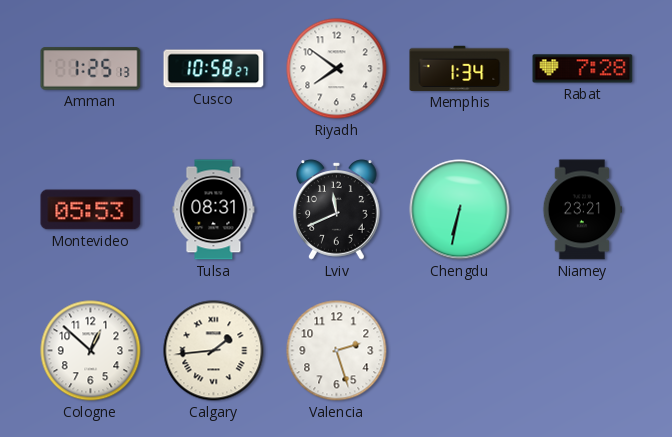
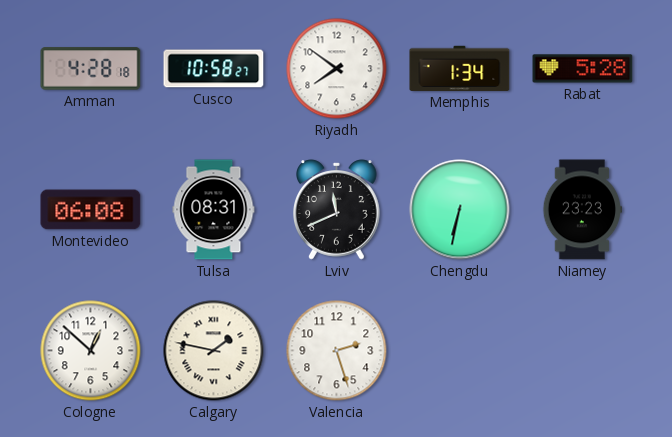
Amman: 1:25 -> 4:28
Rabat: 7:28 -> 5:28
Montevideo: 05:53 -> 06:08
Niamey: 23:21 -> 23:23
Calgary: 1:44 -> 1:47
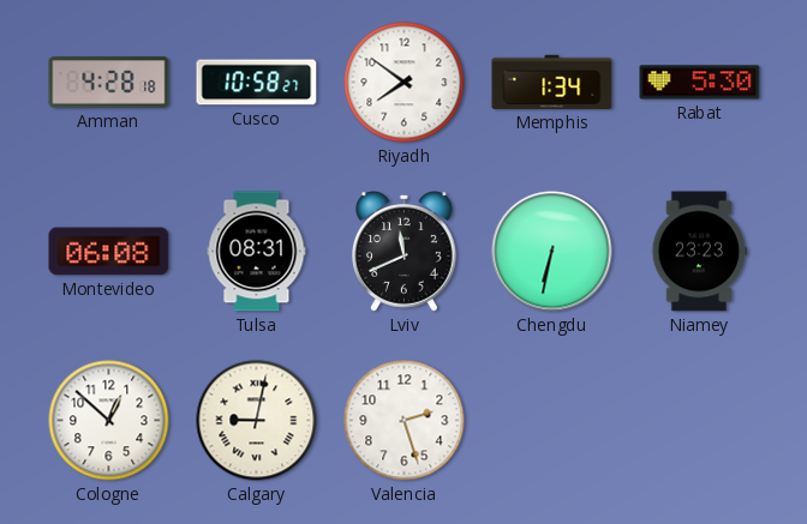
Rabat: 5:28 -> 5:30
Calgary: 1:47 -> 9:02
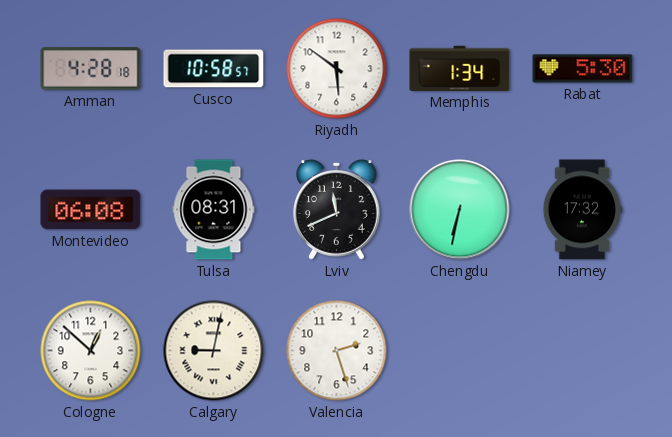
Cusco: 10:58:27 -> 10:58:57
Riyadh: 7:51 -> 5:51
Niamey: 23:23 -> 17:32
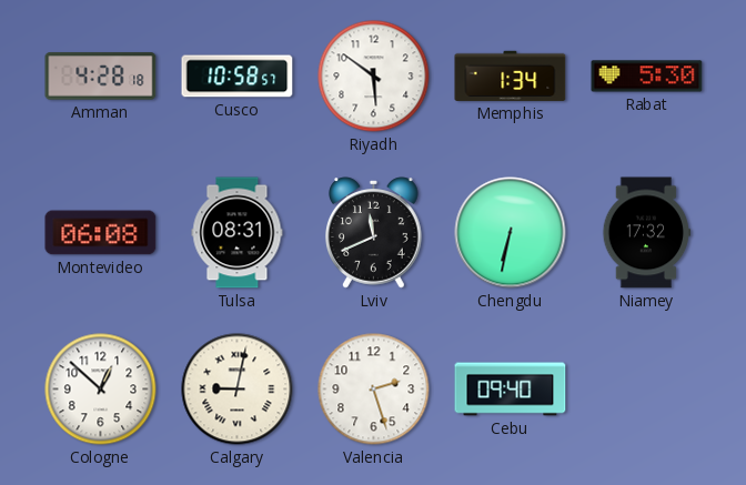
Cebu: none -> 09:40
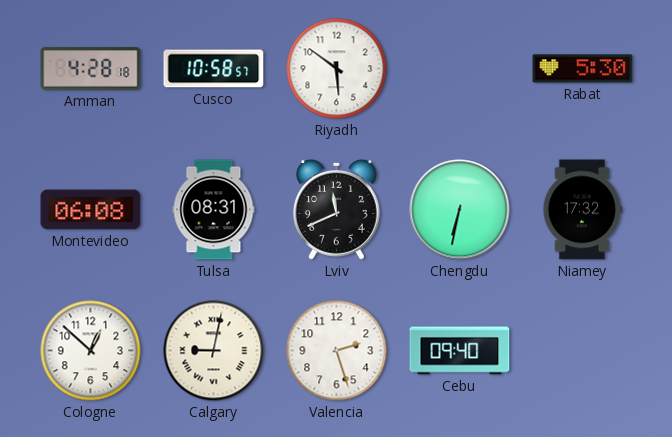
Memphis: 1:34 -> none
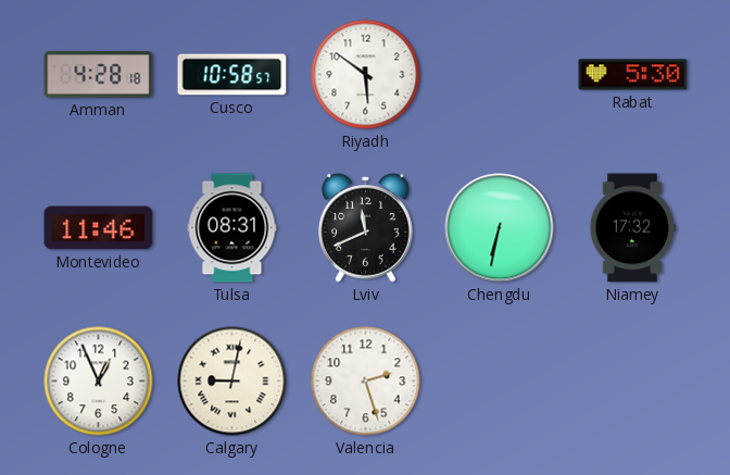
Montevideo: 06:08 -> 11:46
Cologne: 12:52 -> 12:56
Cebu: 09:40 -> none
